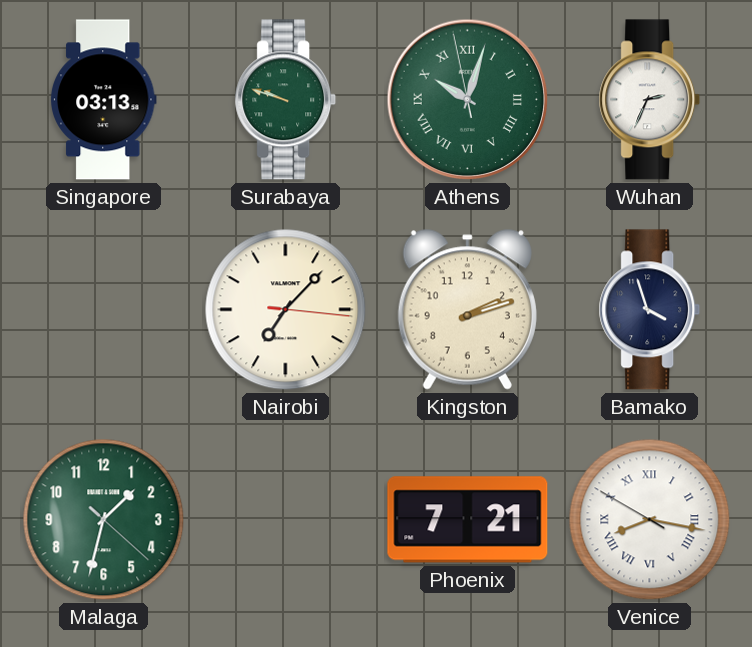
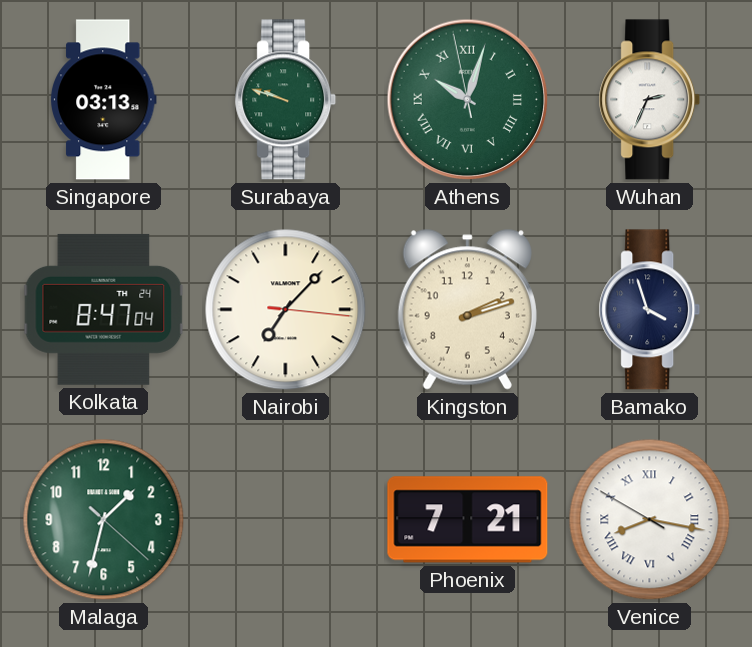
Kolkata: none -> 8:47
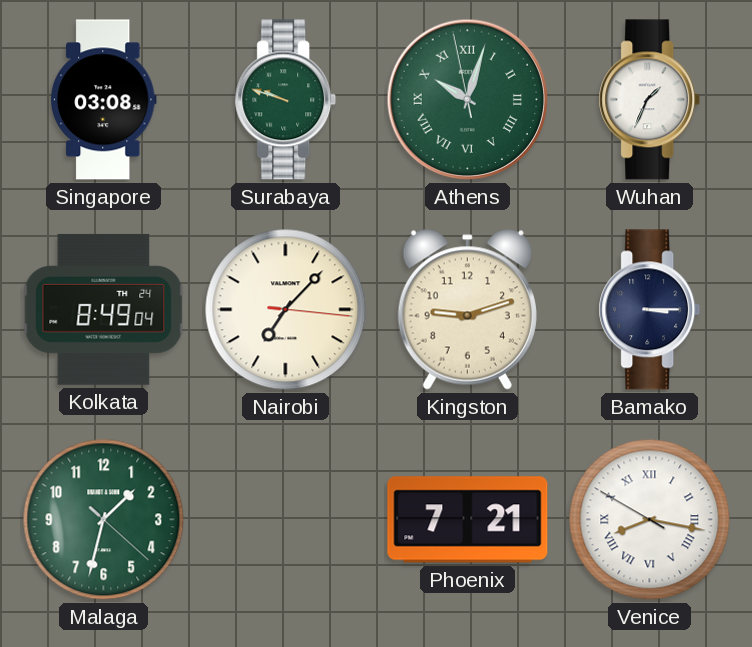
Singapore: 03:13 -> 03:08
Wuhan: 2:34 -> 1:34
Kolkata: 8:47 -> 8:49
Kingston: 2:12 -> 9:12
Bamako: 3:57 -> 3:15
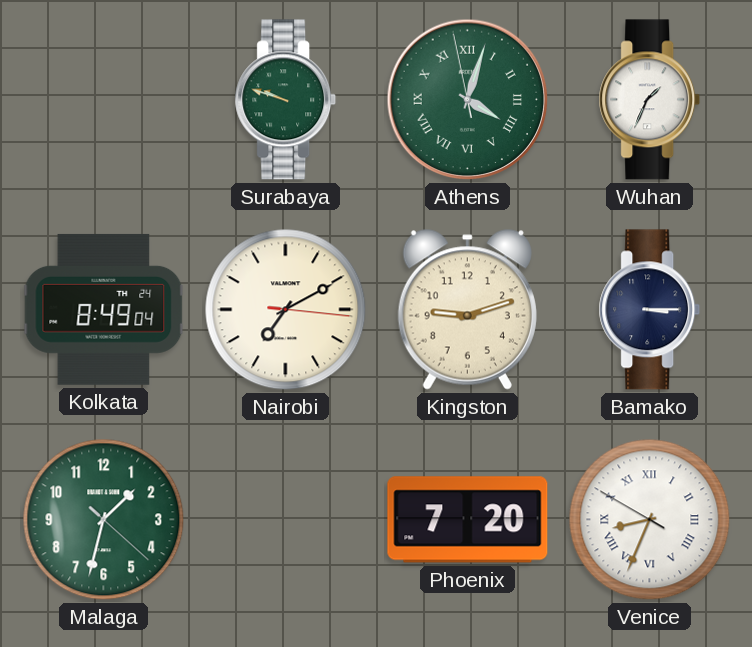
Singapore: 03:08 -> none
Athens: 10:02 -> 4:02
Nairobi: 7:07 -> 7:10
Phoenix: 7:21 -> 7:20
Venice: 8:16 -> 8:33
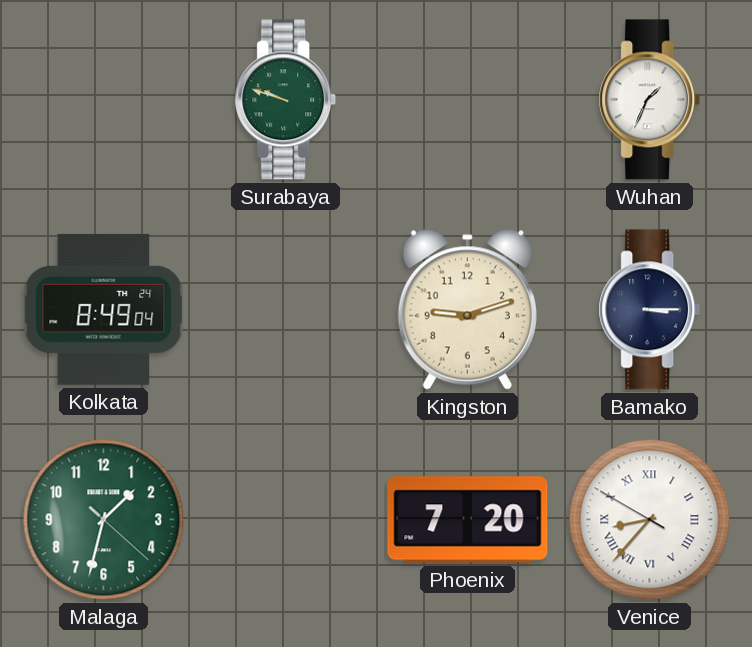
Athens: 4:02 -> none
Nairobi: 7:10 -> none
Venice: 8:33 -> 8:36
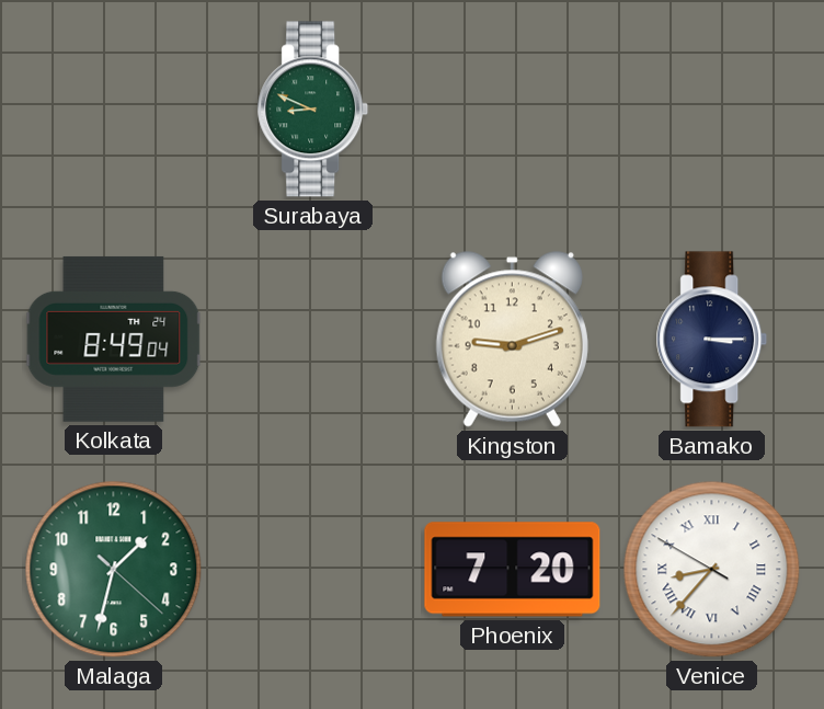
Surabaya: 9:48 -> 8:49
Wuhan: 1:34 -> none
